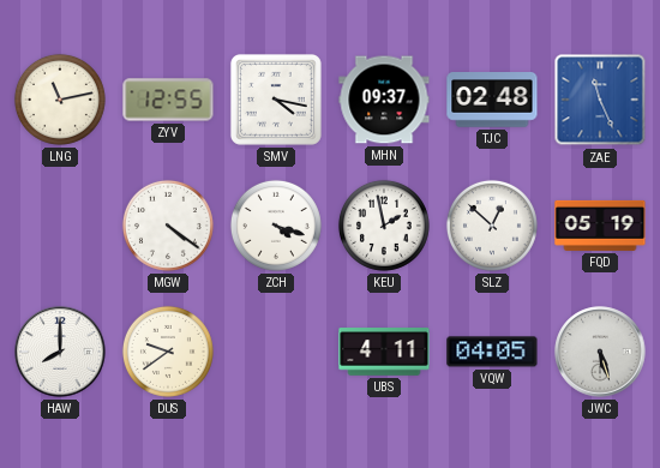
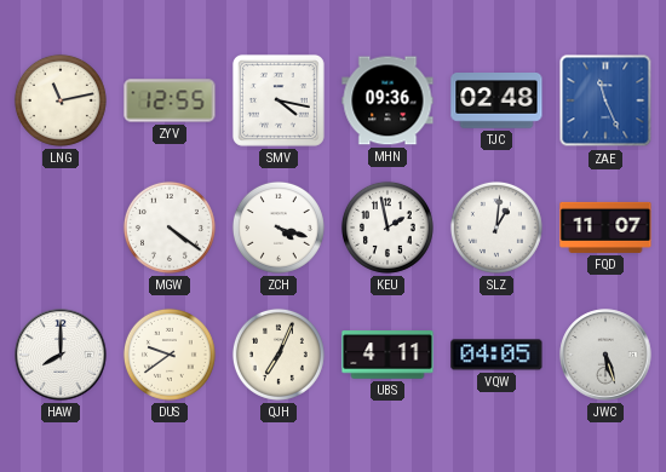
MHN: 09:37 -> 09:36
SLZ: 12:52 -> 1:01
FQD: 05:19 -> 11:07
QJH: none -> 7:04
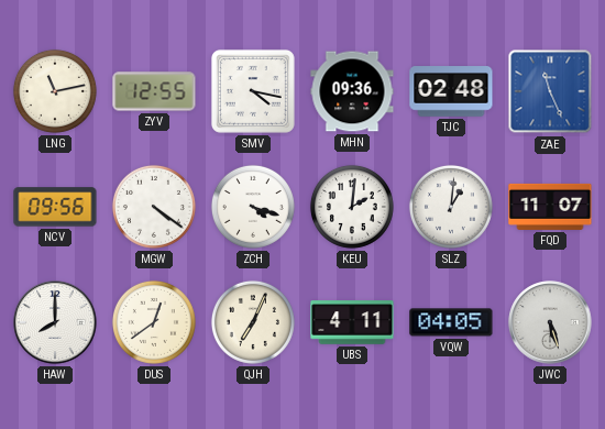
NCV: none -> 09:56
KEU: 1:58 -> 2:01
DUS: 9:39 -> 12:39
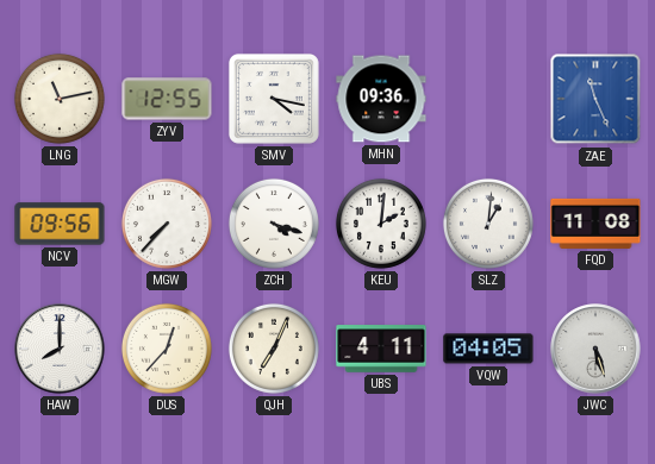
TJC: 02:48 -> none
MGW: 4:21 -> 7:37
FQD: 11:07 -> 11:08
DUS: 12:39 -> 12:37
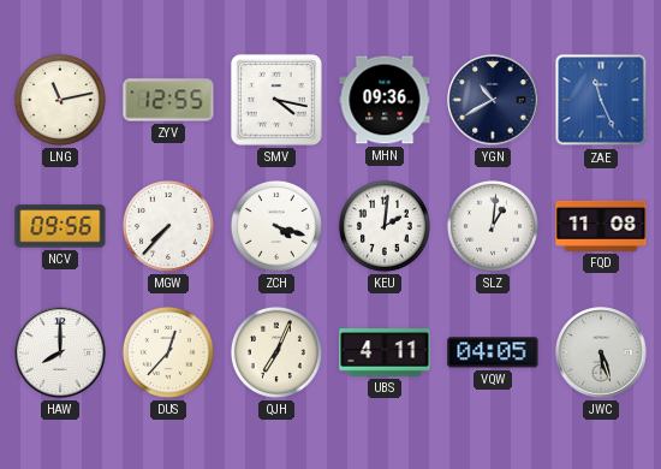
YGN: none -> 10:40
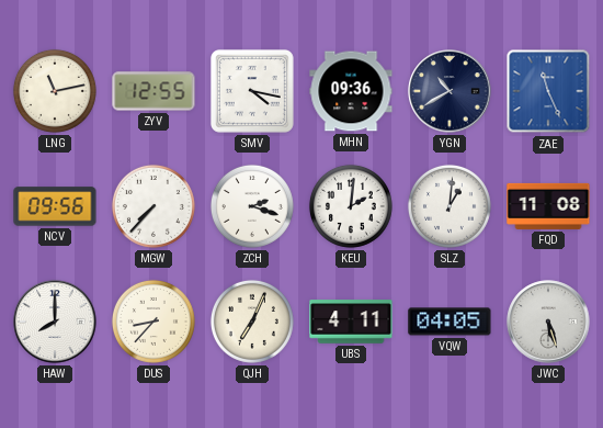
ZCH: 4:18 -> 2:18
DUS: 12:37 -> 8:37
